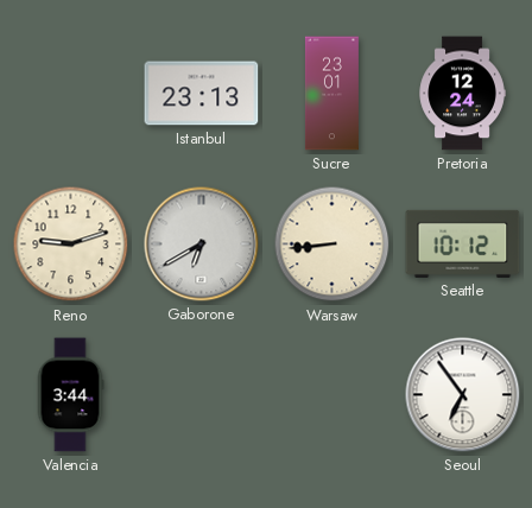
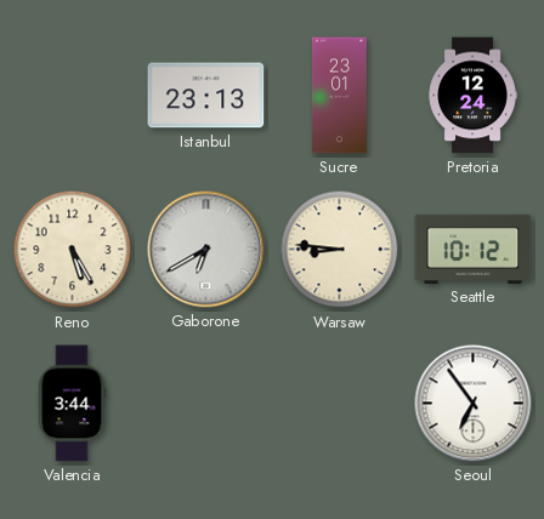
Reno: 9:12 -> 5:25
Warsaw: 8:44 -> 8:46
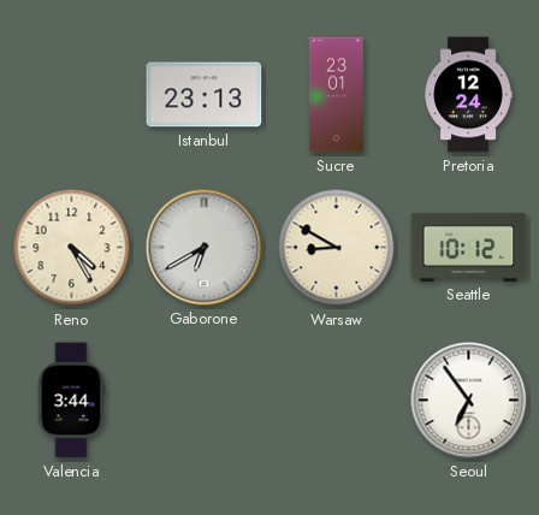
Reno: 5:25 -> 4:25
Warsaw: 8:46 -> 8:50
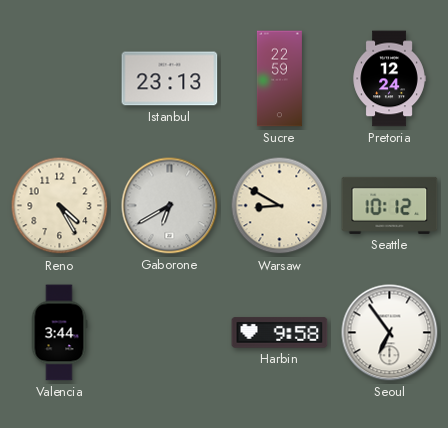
Sucre: 23:01 -> 22:59
Harbin: none -> 9:58
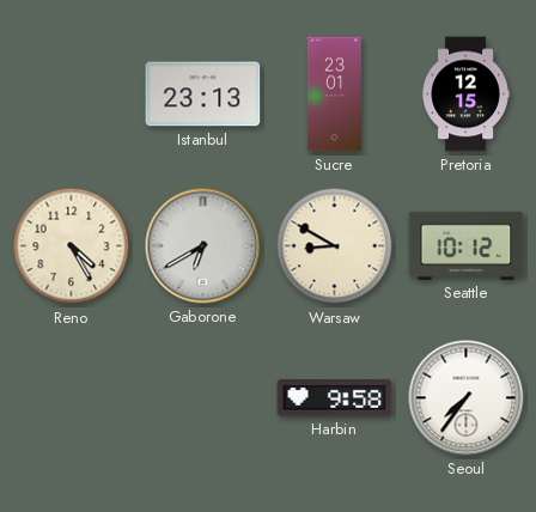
Sucre: 22:59 -> 23:01
Pretoria: 12:24 -> 12:15
Valencia: 3:44 -> none
Seoul: 6:54 -> 7:36
